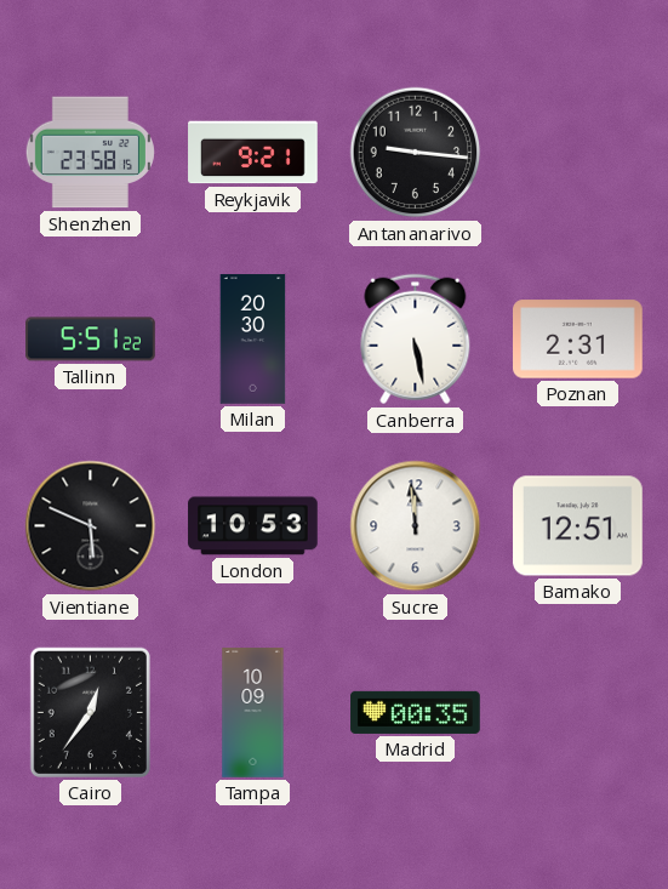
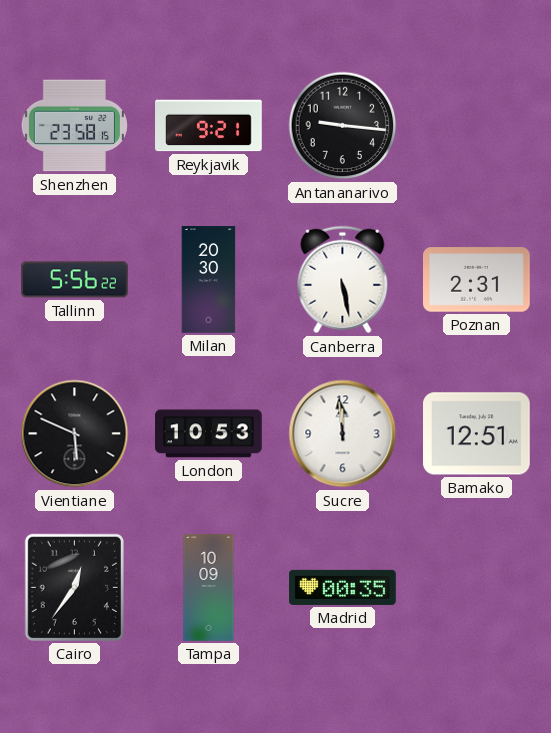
Tallinn: 5:51 -> 5:56
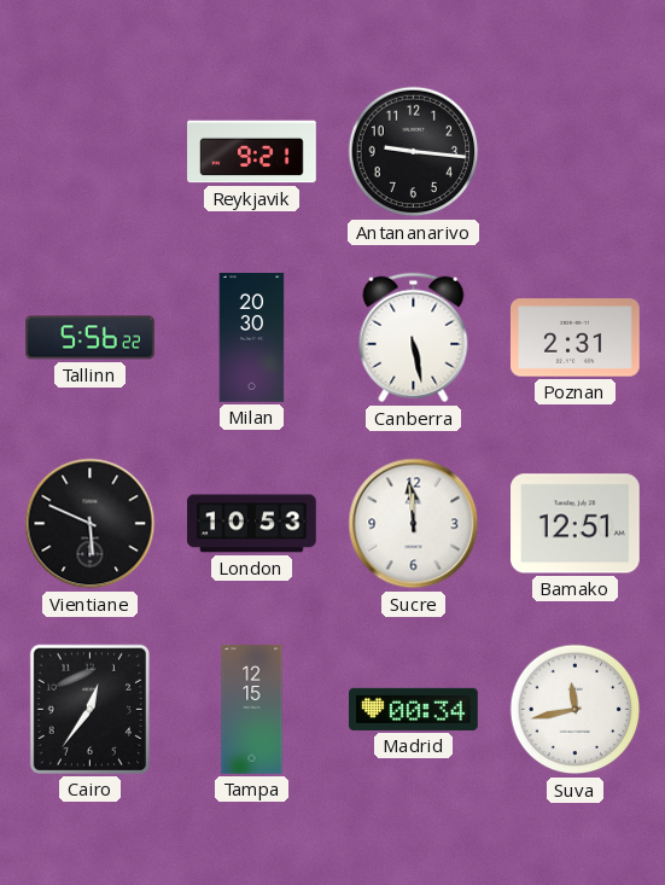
Shenzhen: 23:58 -> none
Tampa: 10:09 -> 12:15
Madrid: 00:35 -> 00:34
Suva: none -> 11:43
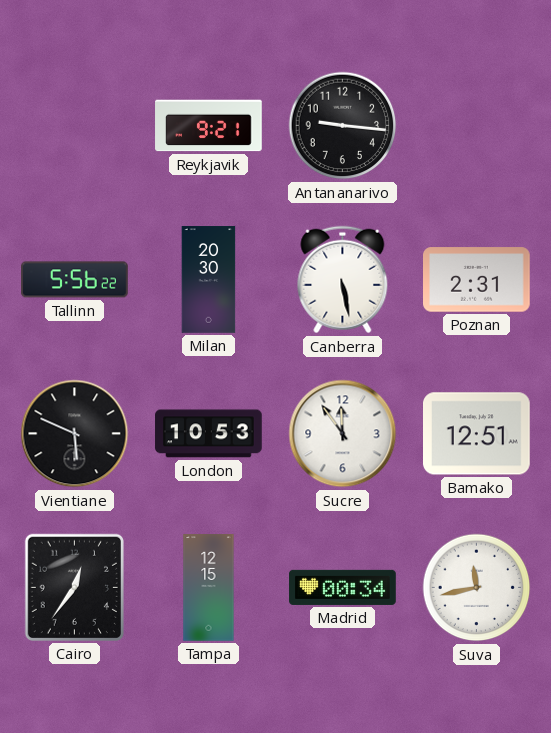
Sucre: 11:59 -> 11:54
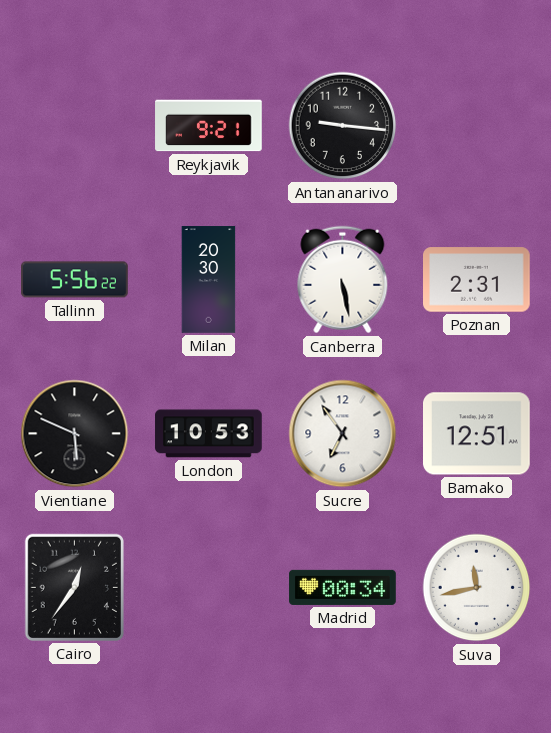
Sucre: 11:54 -> 6:54
Tampa: 12:15 -> none
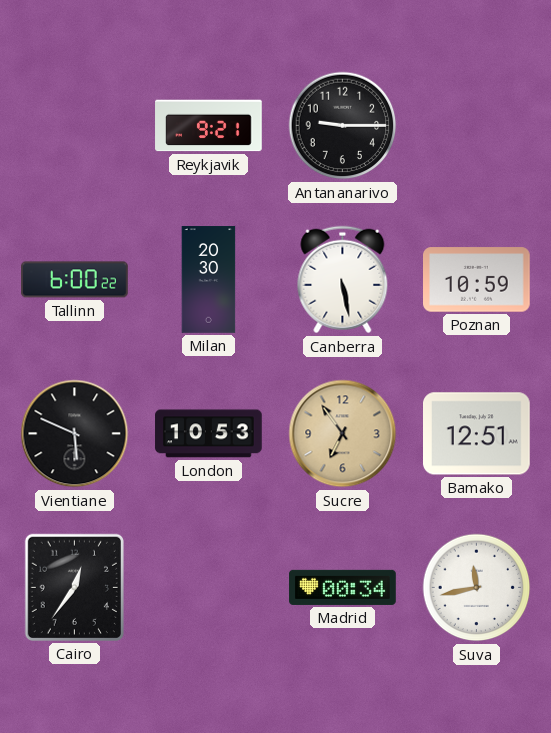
Antananarivo: 9:16 -> 9:15
Tallinn: 5:56 -> 6:00
Poznan: 2:31 -> 10:59
Sucre dial: white -> champagne
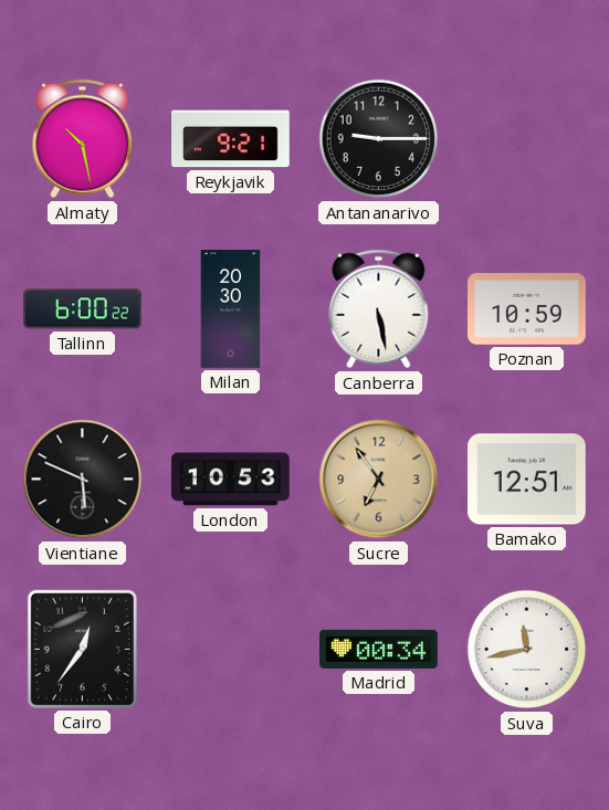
Almaty: none -> 10:28
